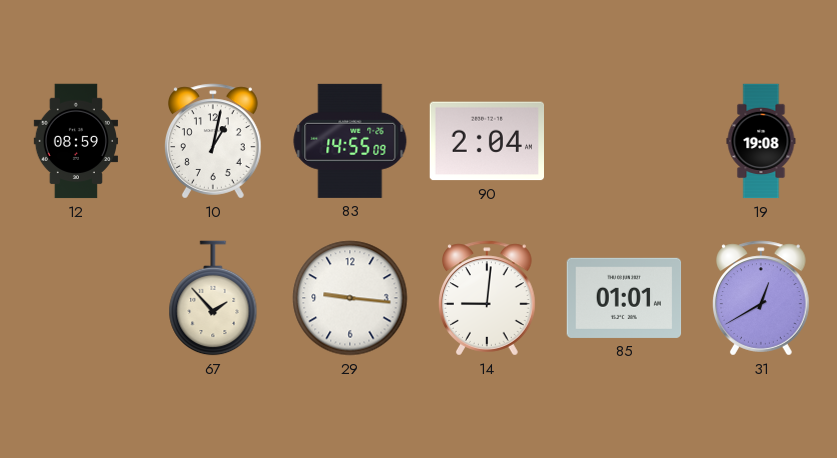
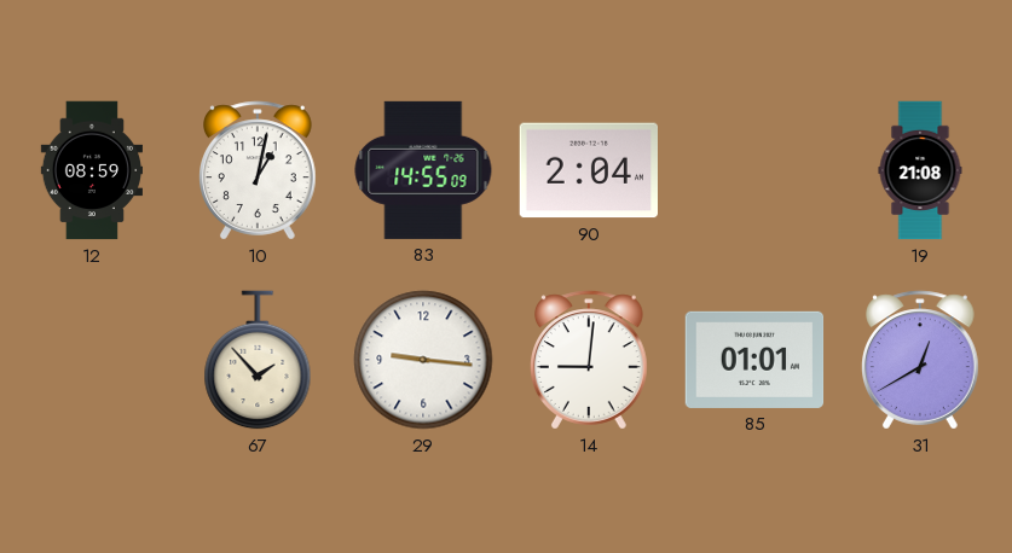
19: 19:08 -> 21:08
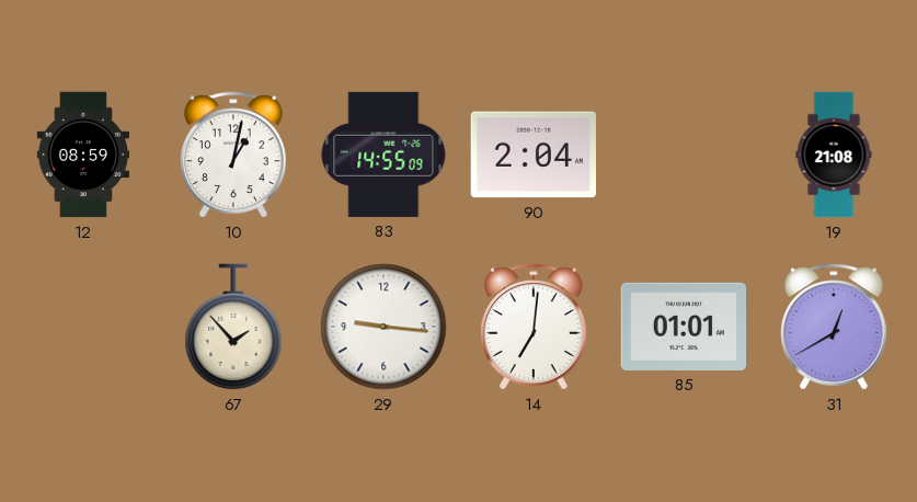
14: 9:01 -> 7:01
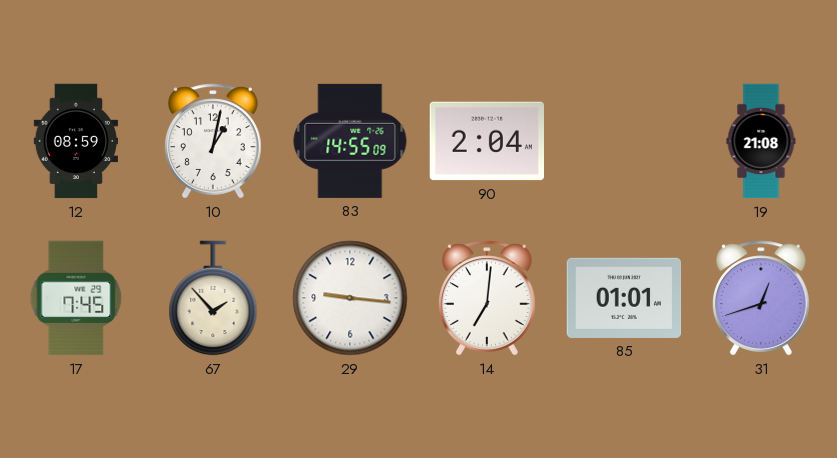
17: none -> 7:45
31: 12:40 -> 12:42
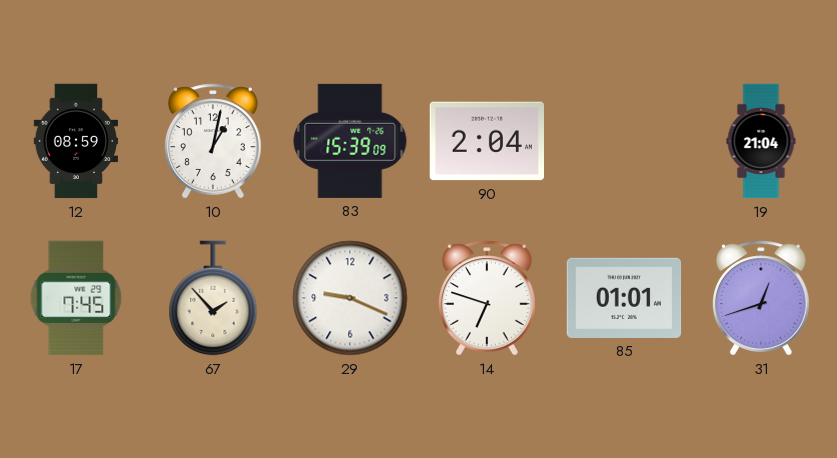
83: 14:55 -> 15:39
19: 21:08 -> 21:04
29: 9:16 -> 9:19
14: 7:01 -> 6:48
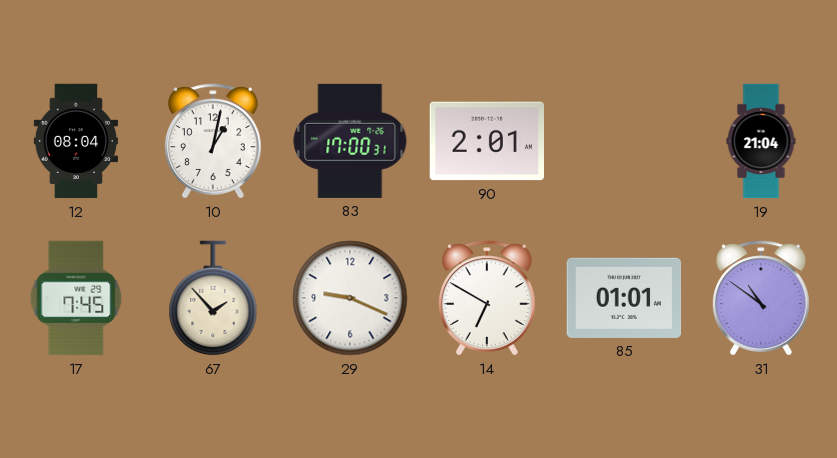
12: 08:59 -> 08:04
83: 15:39 -> 17:00
90: 2:04 -> 2:01
14: 6:48 -> 6:50
31: 12:42 -> 10:51
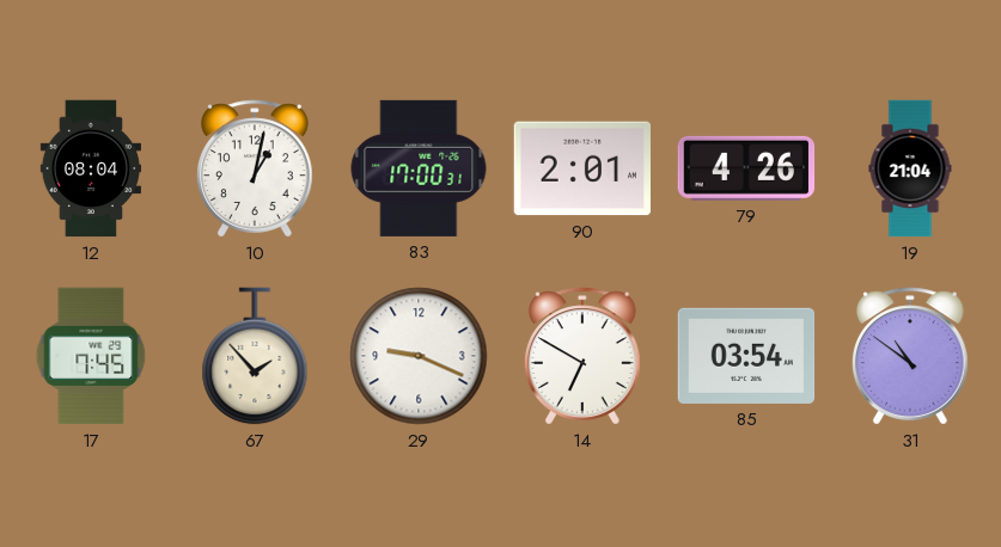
79: none -> 4:26
85: 01:01 -> 03:54
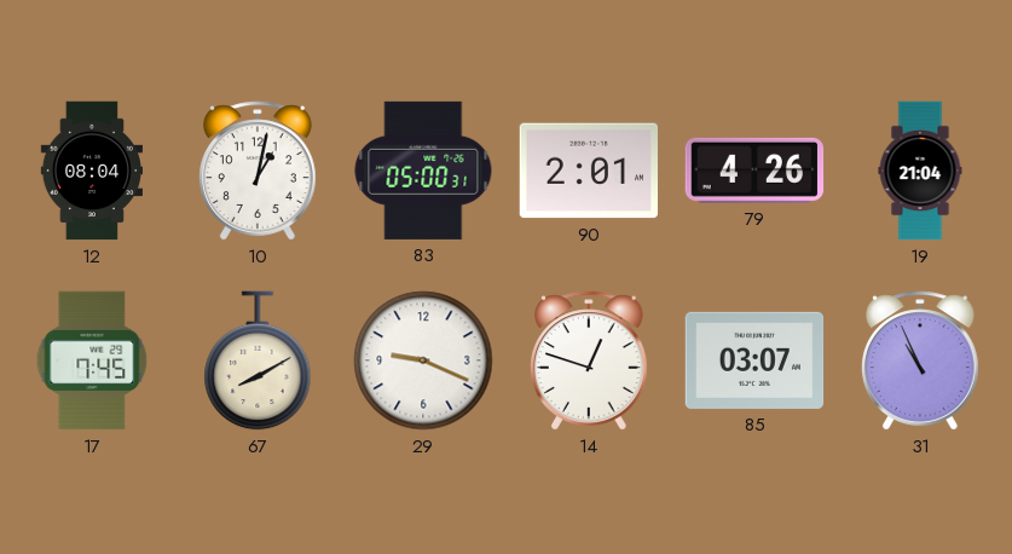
83: 17:00 -> 05:00
67: 1:53 -> 8:10
14: 6:50 -> 12:48
85: 03:54 -> 03:07
31: 10:51 -> 10:56
